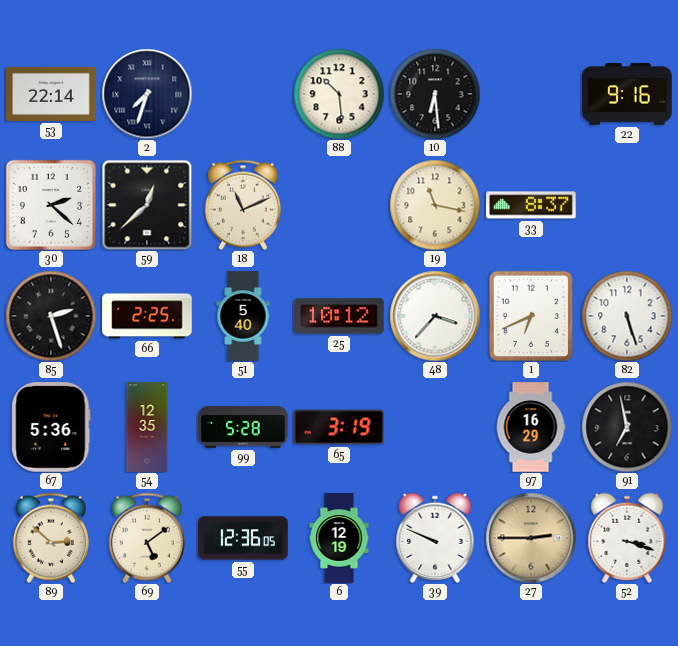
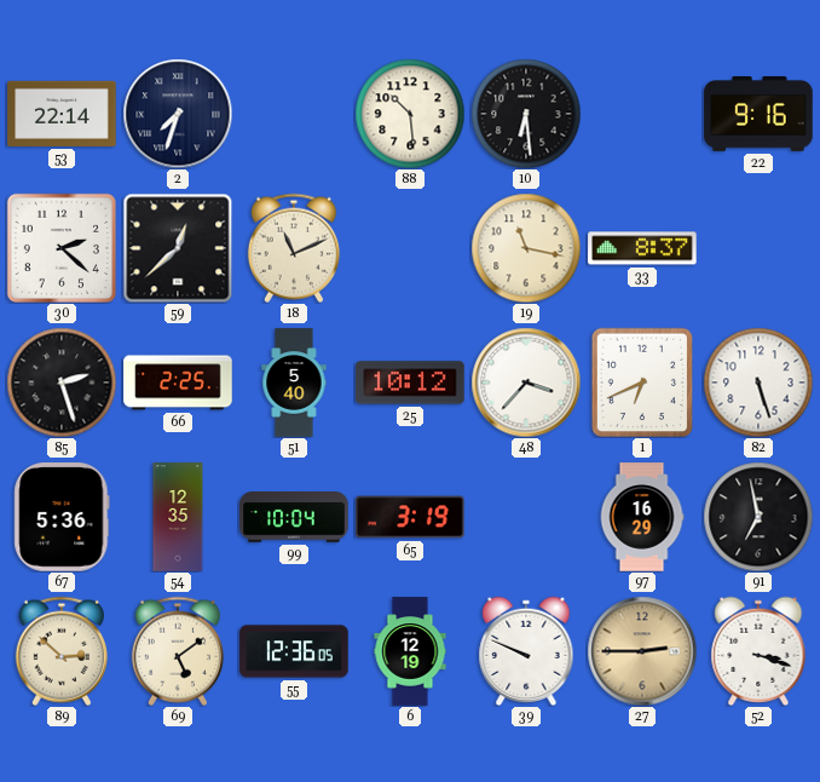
99: 5:28 -> 10:04
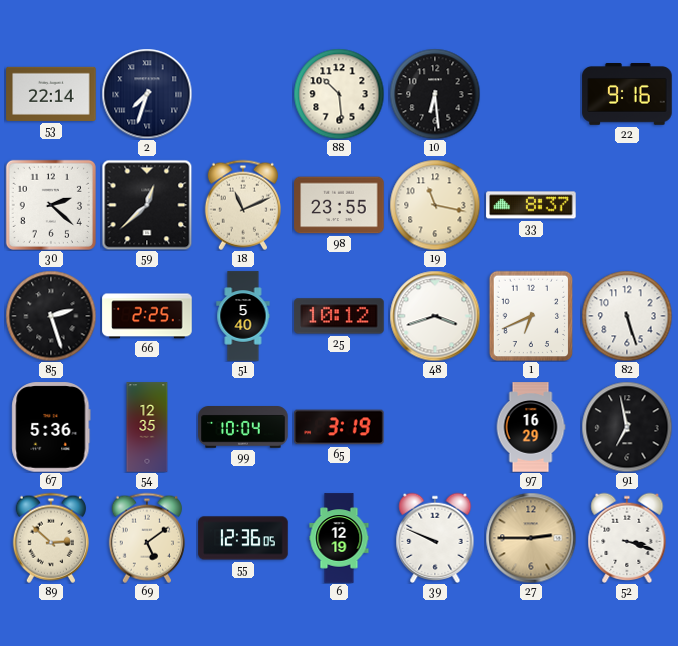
98: none -> 23:55
48: 3:37 -> 3:42
